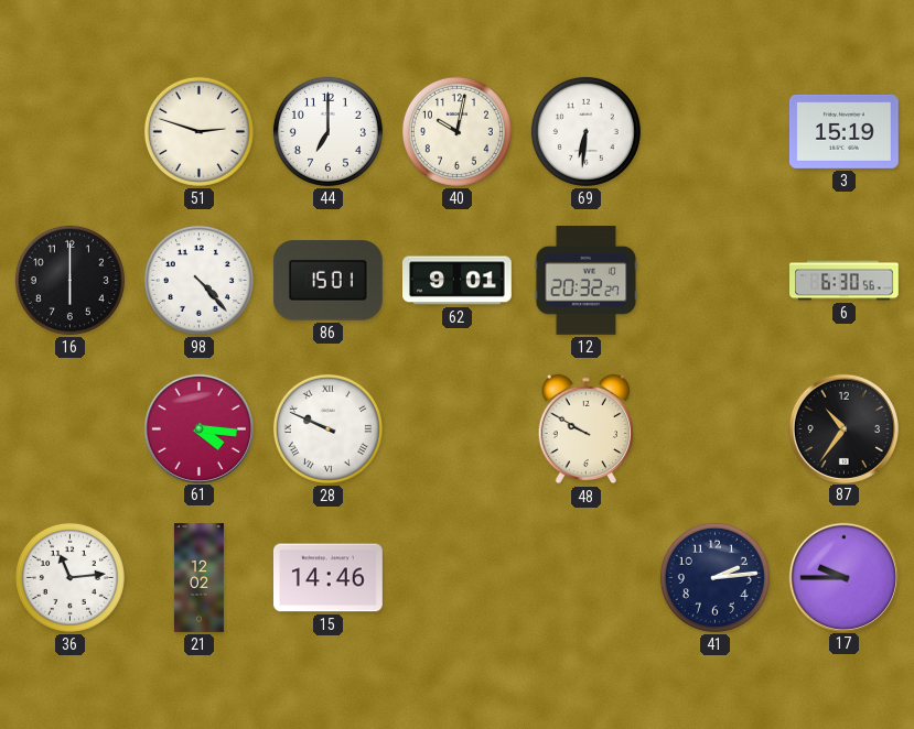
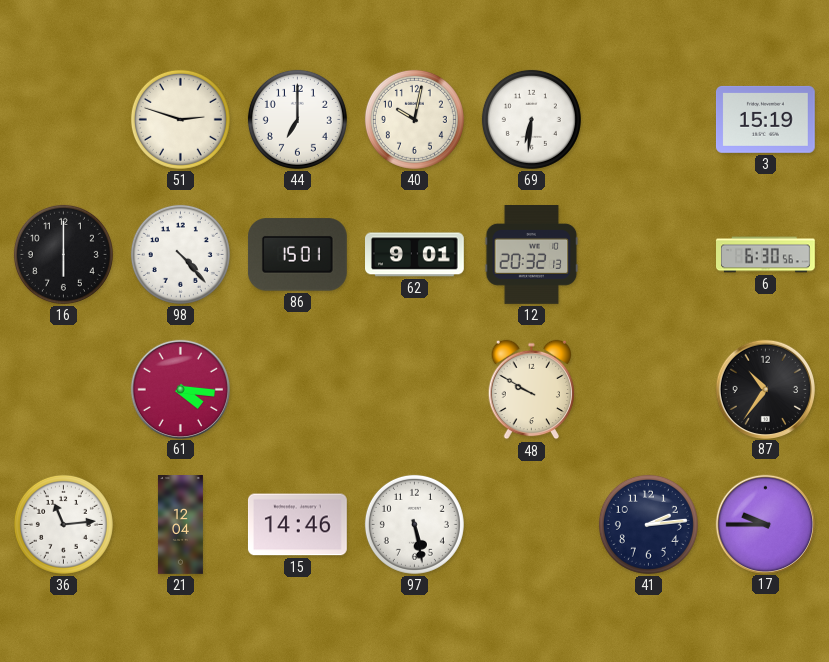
12: 20:32:27 -> 20:32:13
28: 9:49 -> none
21: 12:02 -> 12:04
97: none -> 5:28
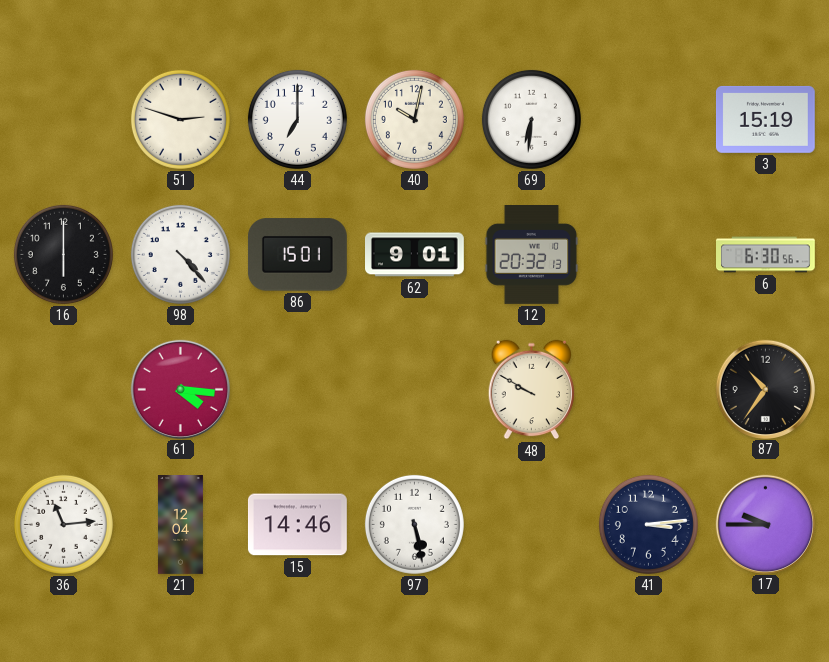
41: 2:14 -> 3:14
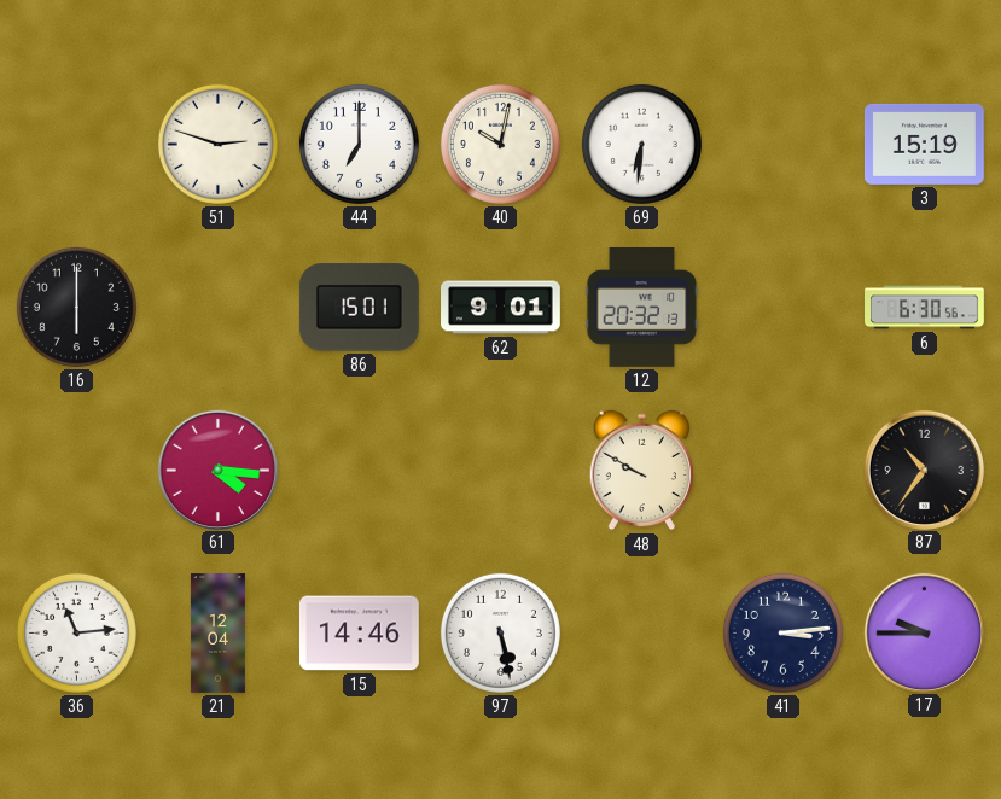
98: 4:23 -> none
